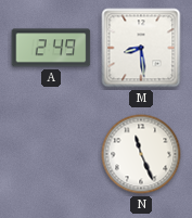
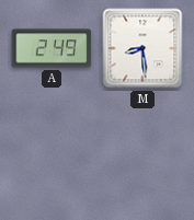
N: 11:26 -> none
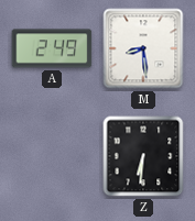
Z: none -> 6:31
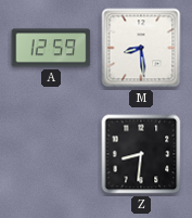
A: 2:49 -> 12:59
Z: 6:31 -> 8:31
